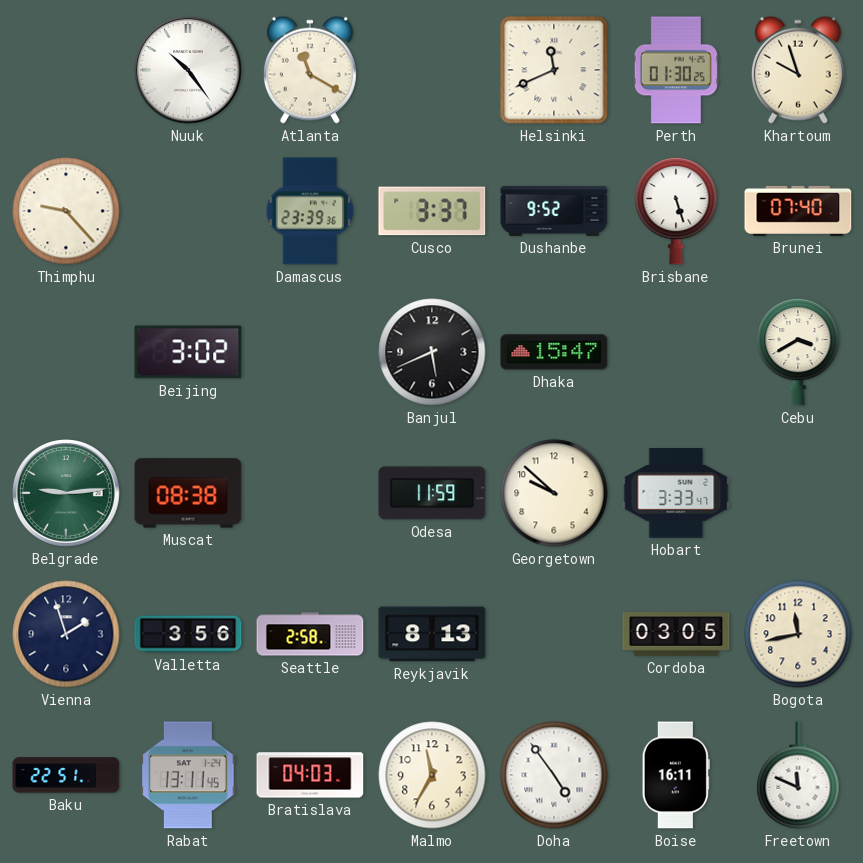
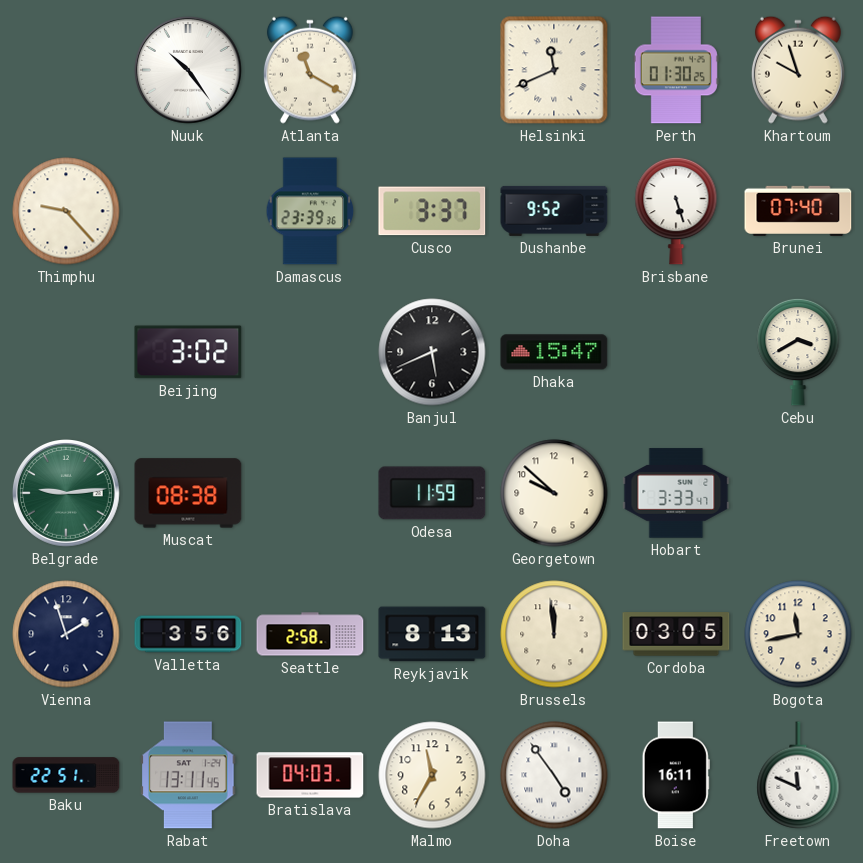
Brussels: none -> 11:59
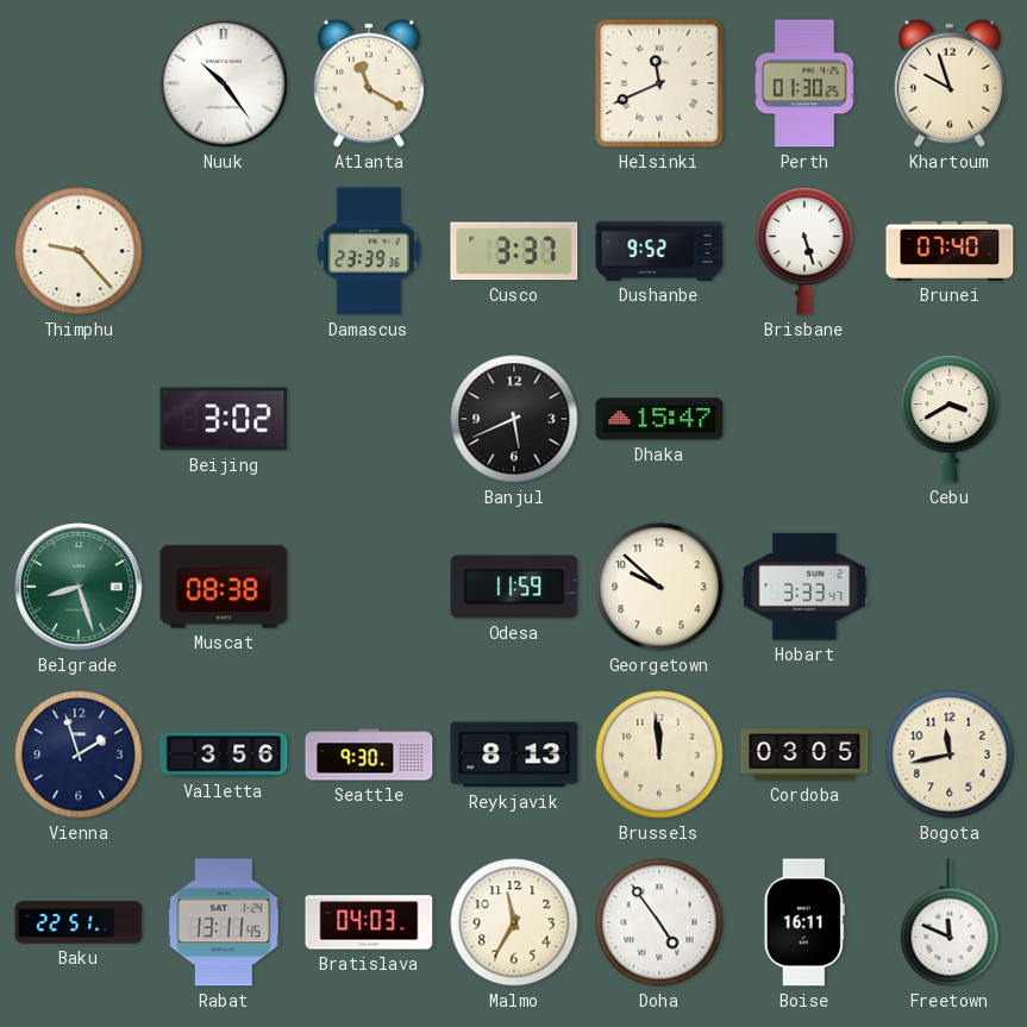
Belgrade: 9:14 -> 8:27
Seattle: 2:58 -> 9:30
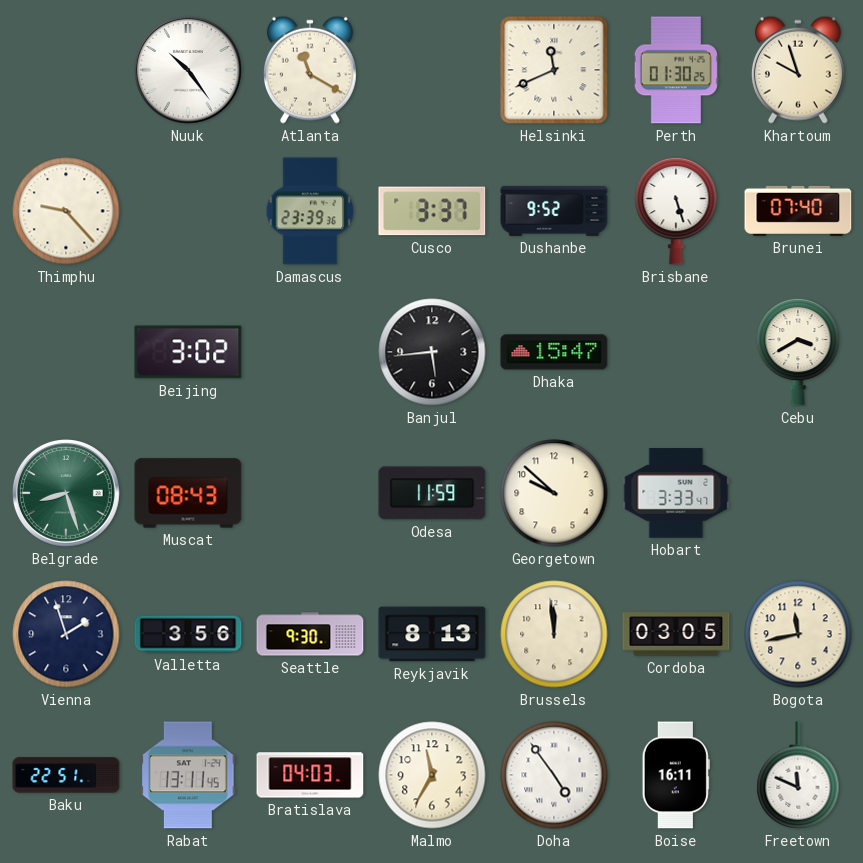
Banjul: 5:41 -> 5:44
Muscat: 08:38 -> 08:43
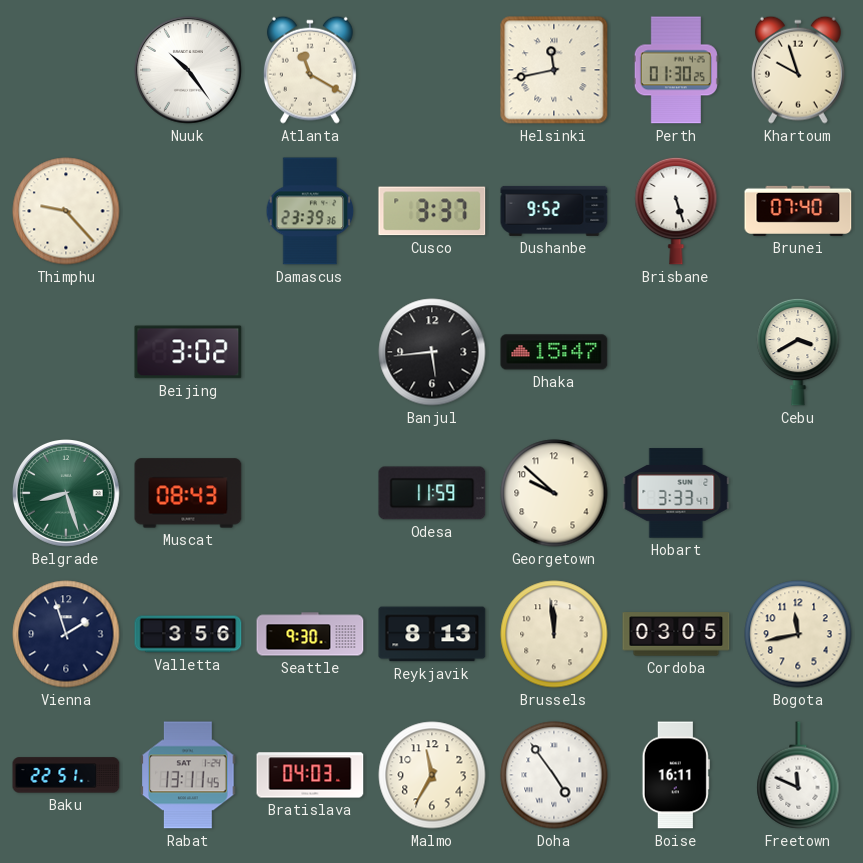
Helsinki: 11:41 -> 11:43
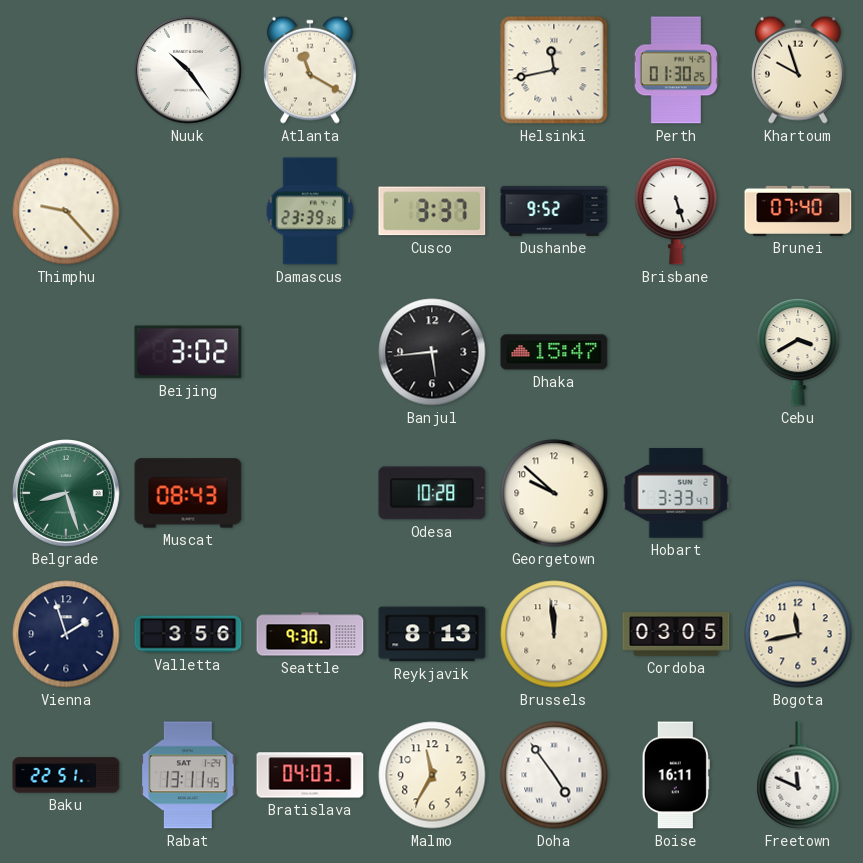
Odesa: 11:59 -> 10:28
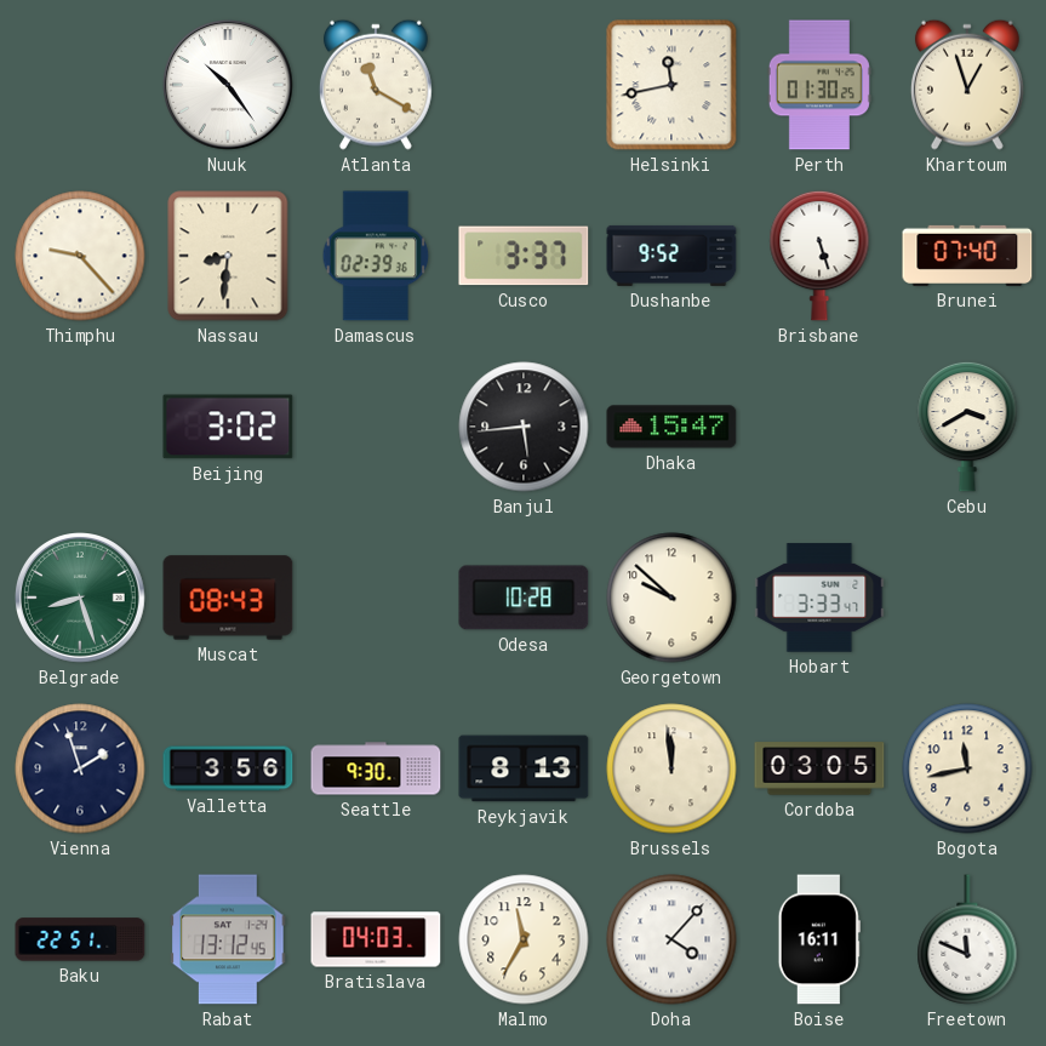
Khartoum: 9:57 -> 12:57
Nassau: none -> 8:31
Damascus: 23:39 -> 02:39
Rabat: 13:11 -> 13:12
Doha: 4:54 -> 4:07
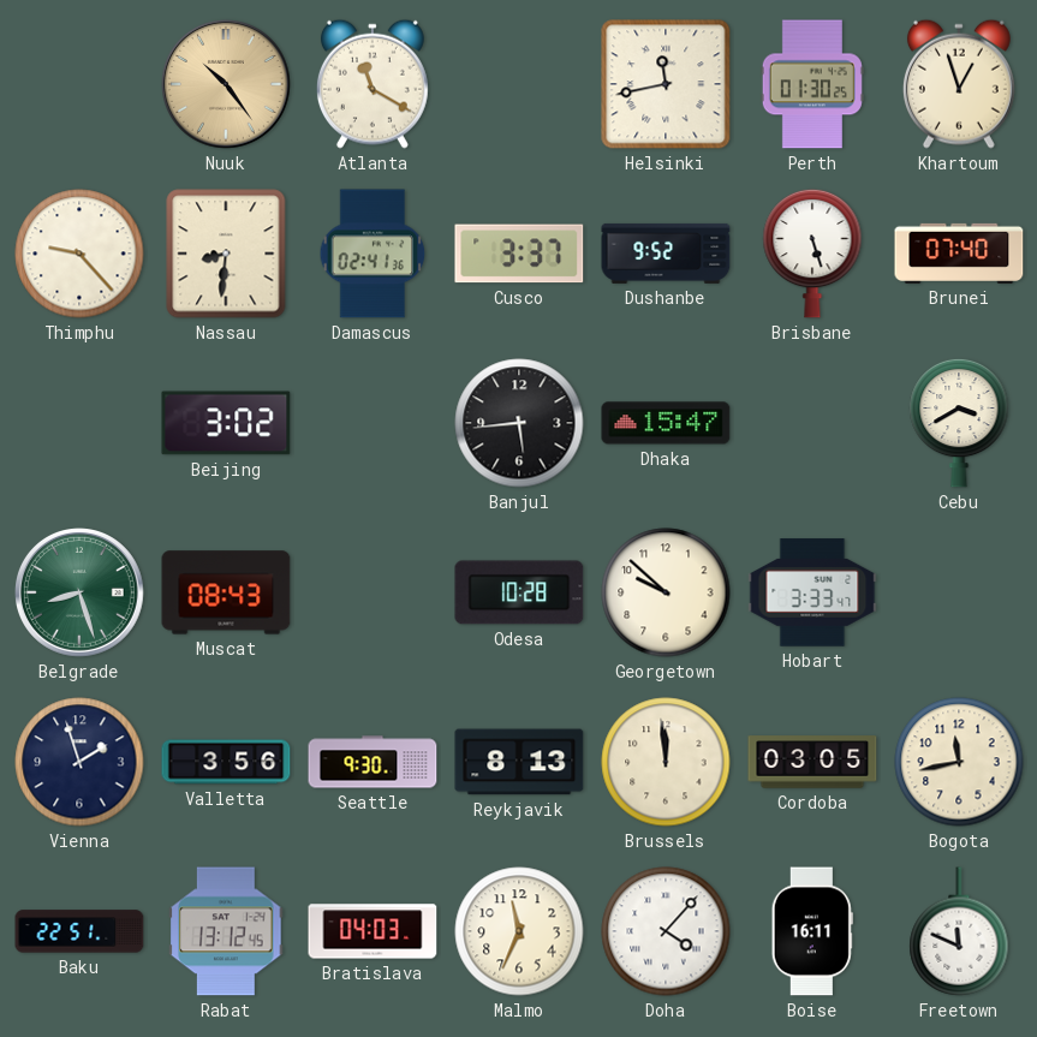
Nuuk dial: white -> champagne
Damascus: 02:39 -> 02:41
Malmo: 11:35 -> 11:34
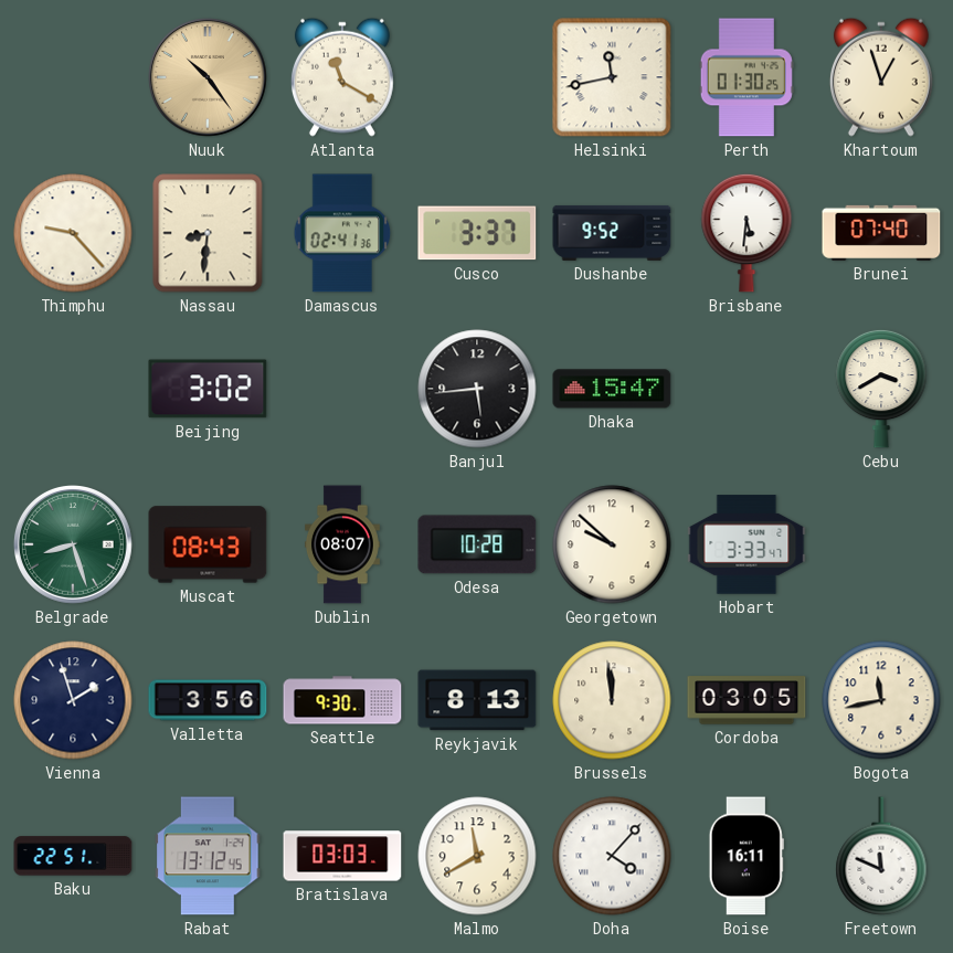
Brisbane: 5:27 -> 5:31
Dublin: none -> 08:07
Bratislava: 04:03 -> 03:03
Malmo: 11:34 -> 11:40
